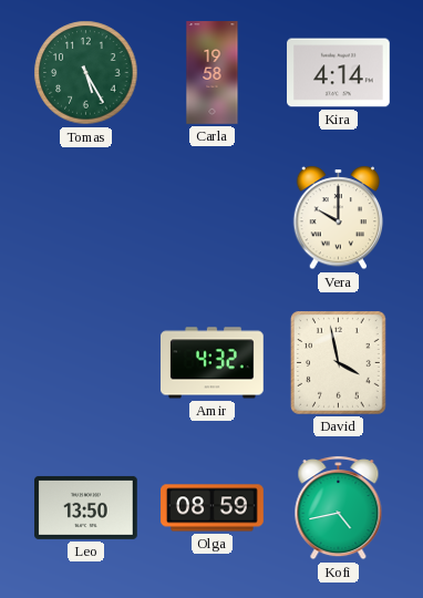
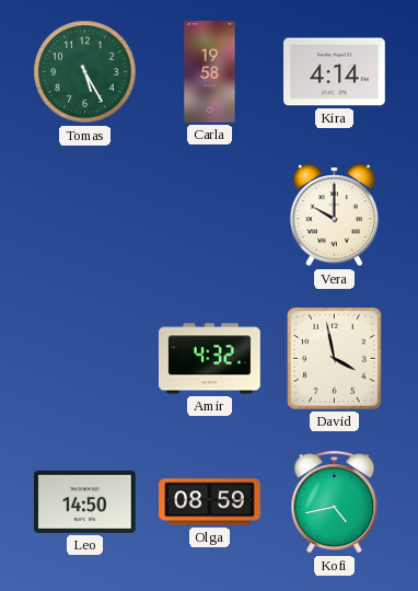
Leo: 13:50 -> 14:50
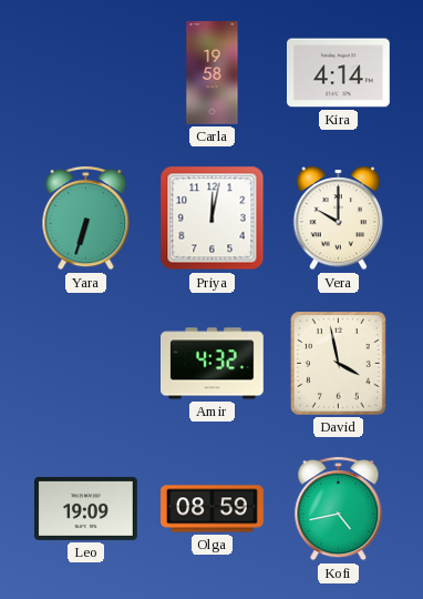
Tomas: 5:25 -> none
Yara: none -> 6:33
Priya: none -> 12:02
Leo: 14:50 -> 19:09
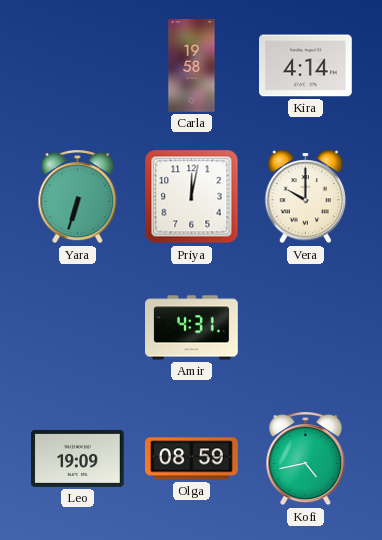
Amir: 4:32 -> 4:31
David: 3:58 -> none
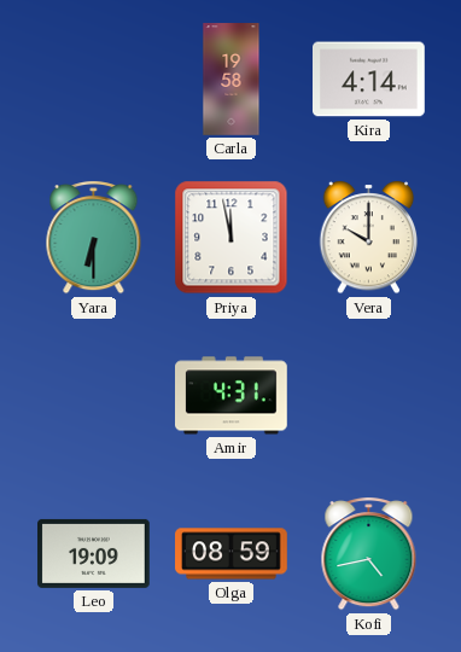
Yara: 6:33 -> 6:30
Priya: 12:02 -> 11:58
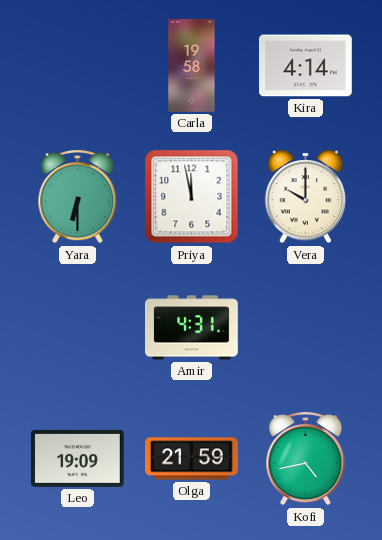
Olga: 08:59 -> 21:59
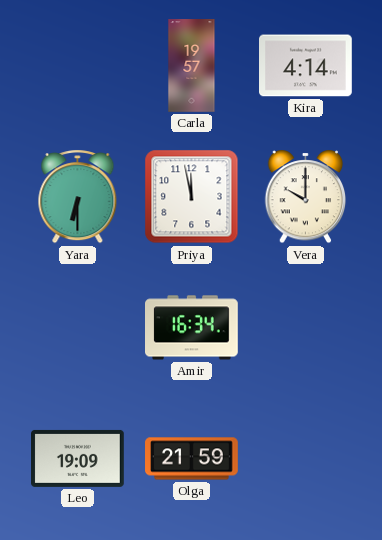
Carla: 19:58 -> 19:57
Amir: 4:31 -> 16:34
Kofi: 4:43 -> none
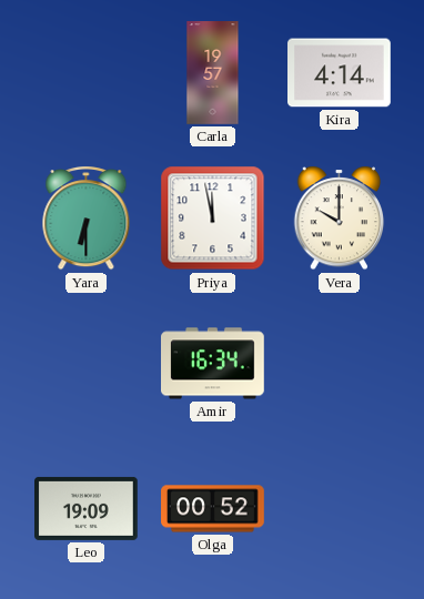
Olga: 21:59 -> 00:52
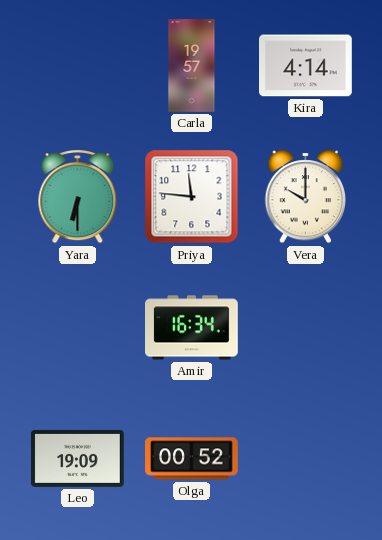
Priya: 11:58 -> 11:46
